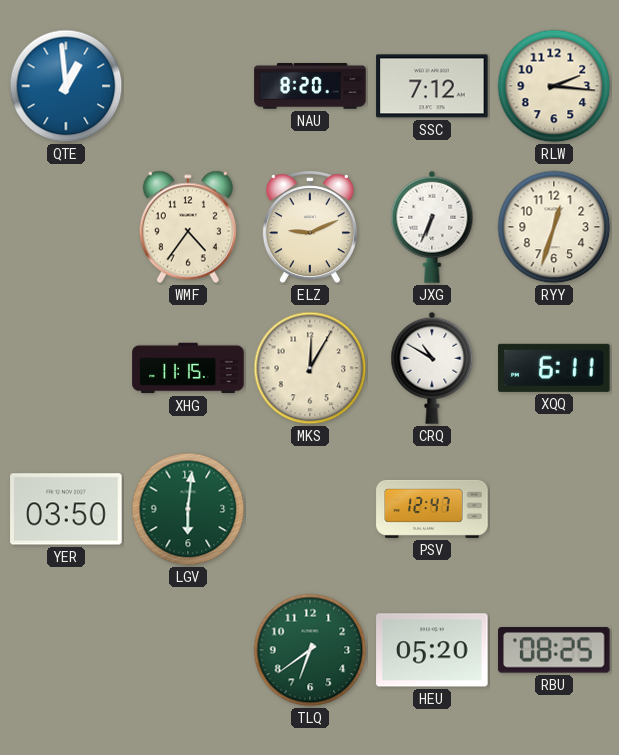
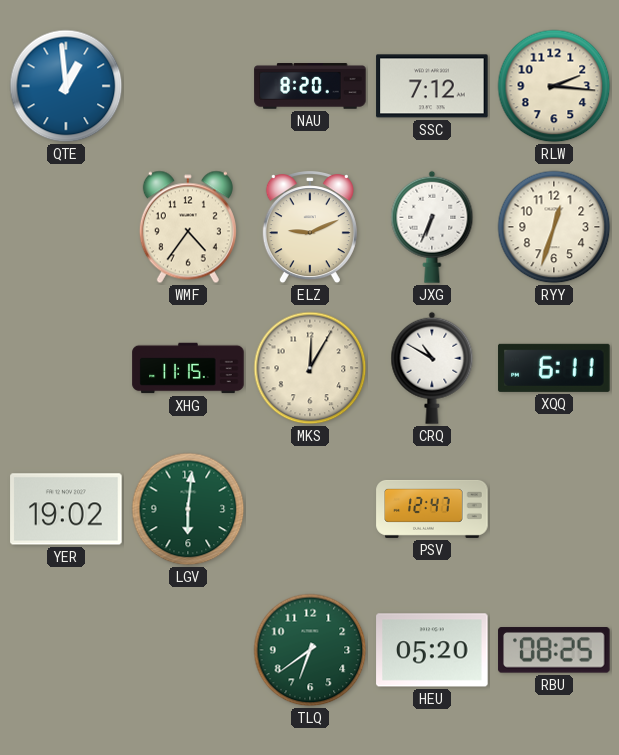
YER: 03:50 -> 19:02
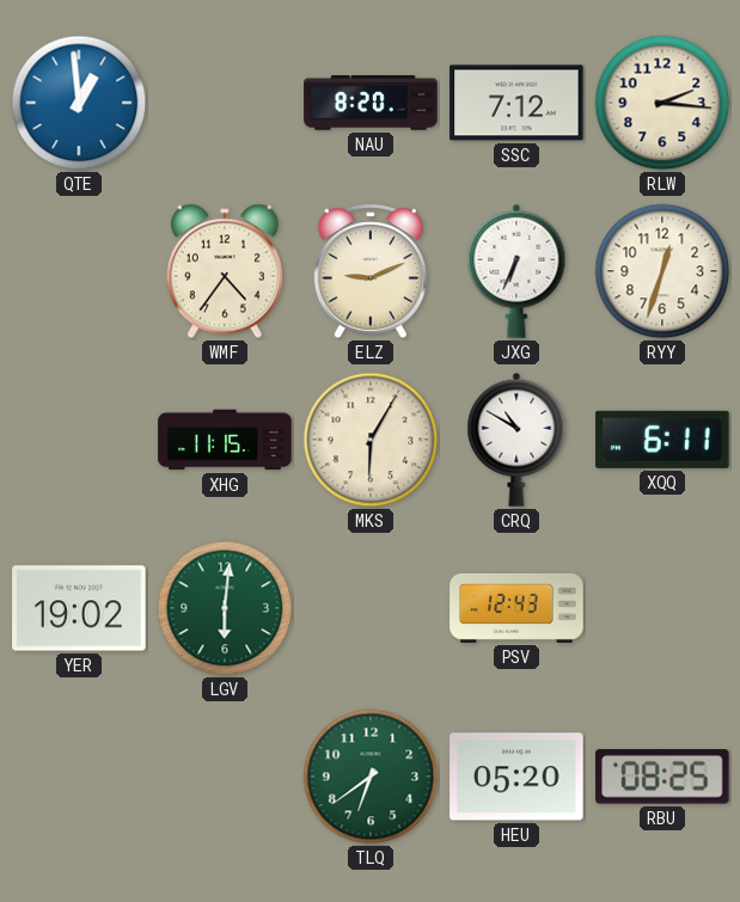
MKS: 12:05 -> 6:05
PSV: 12:47 -> 12:43
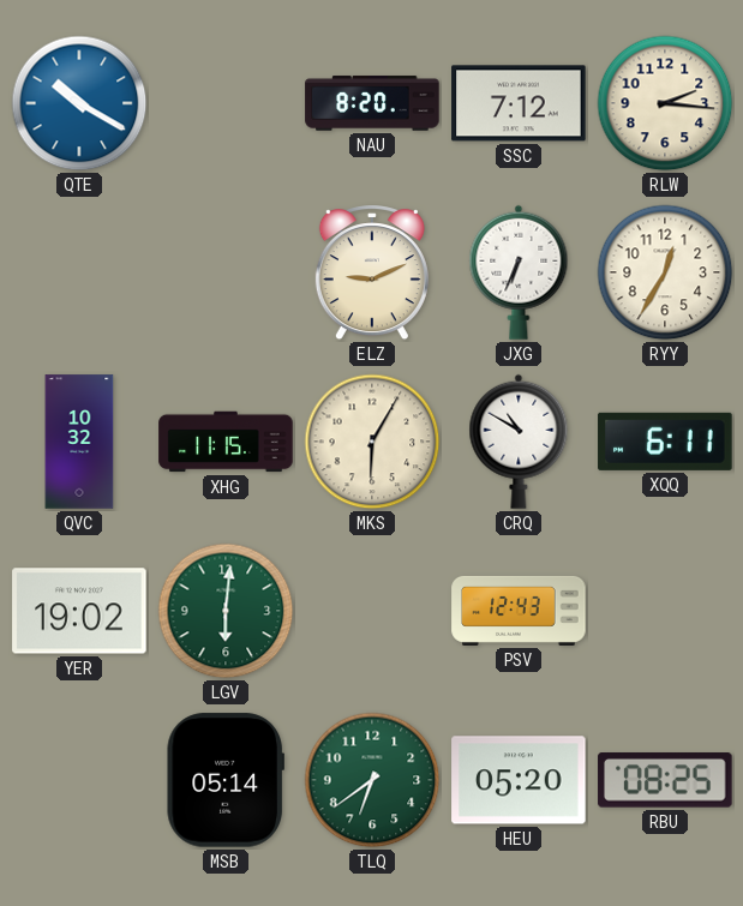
QTE: 12:59 -> 10:20
WMF: 4:36 -> none
RYY: 12:33 -> 12:35
QVC: none -> 10:32
MSB: none -> 05:14
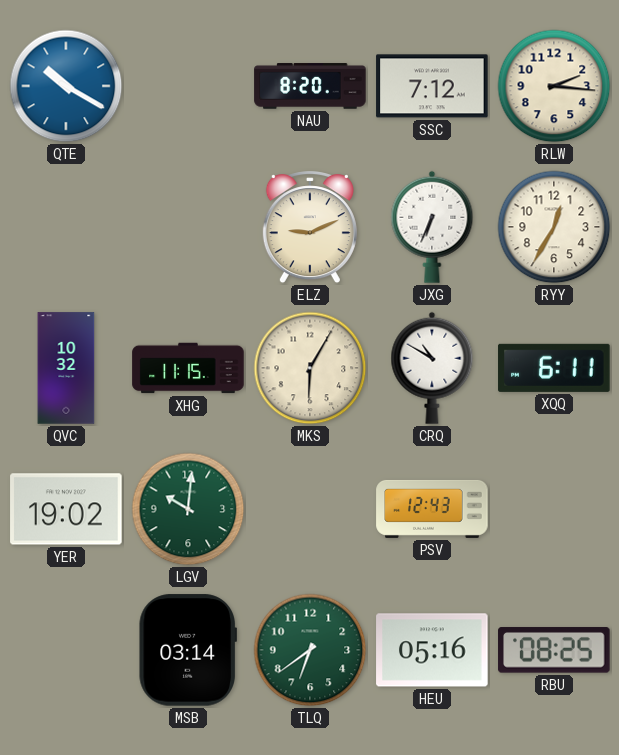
LGV: 6:01 -> 10:01
MSB: 05:14 -> 03:14
HEU: 05:20 -> 05:16
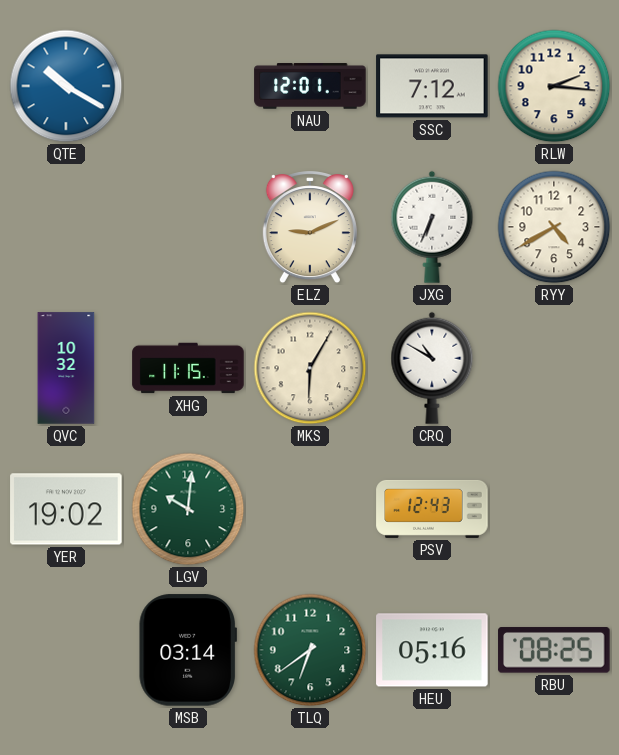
NAU: 8:20 -> 12:01
RYY: 12:35 -> 4:40
XQQ: 6:11 -> none
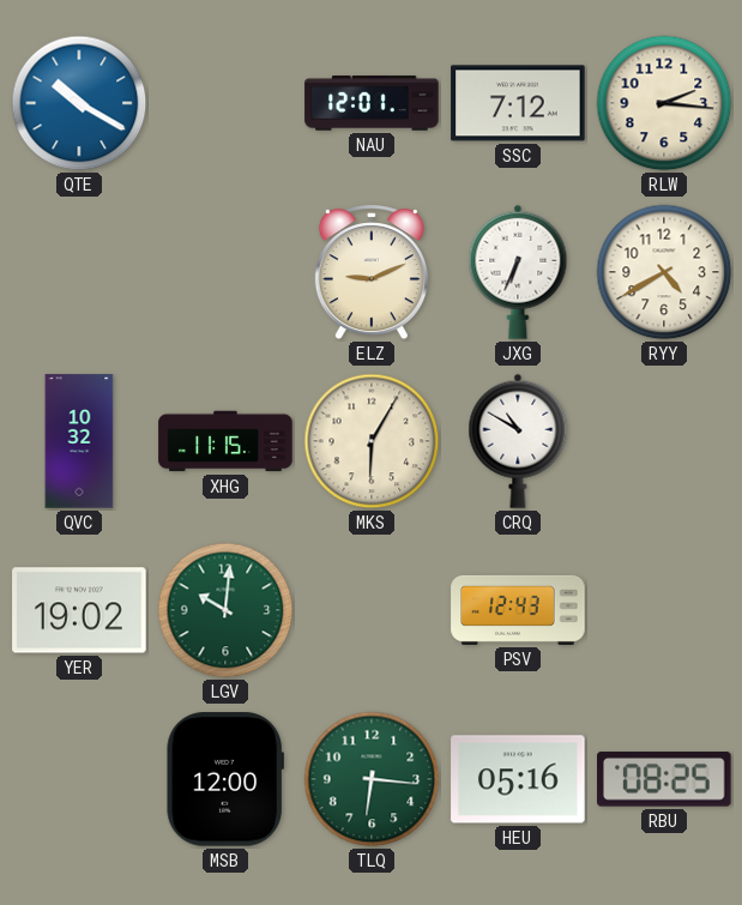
MSB: 03:14 -> 12:00
TLQ: 6:39 -> 6:16
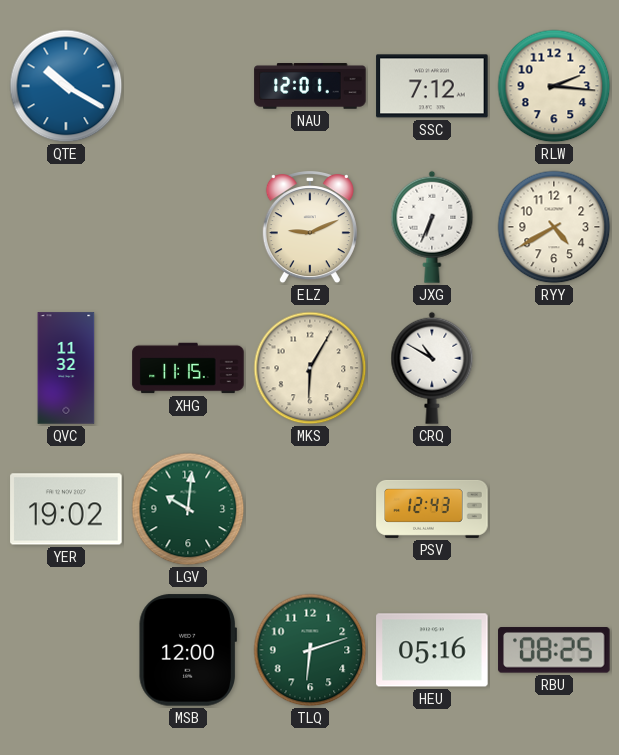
QVC: 10:32 -> 11:32
TLQ: 6:16 -> 6:12
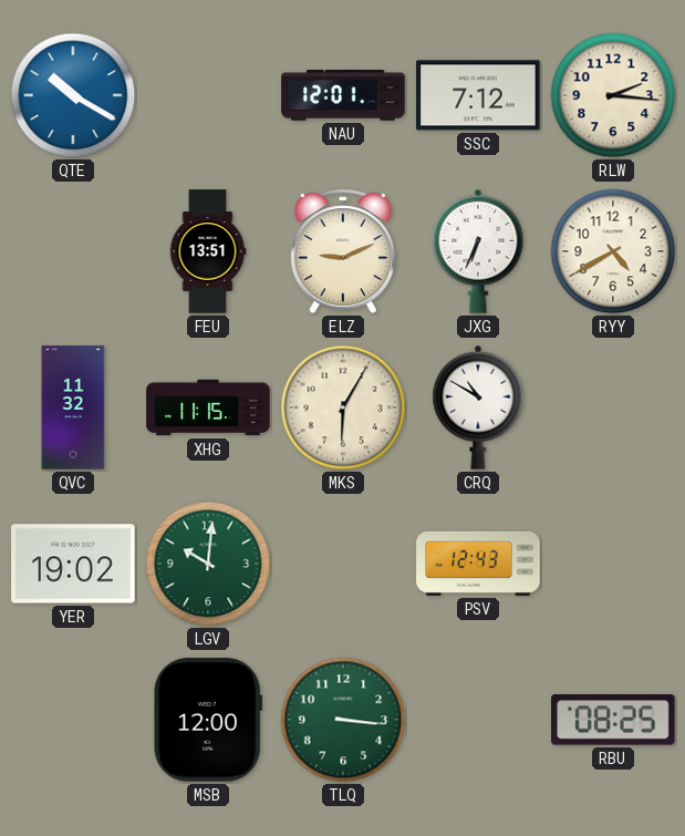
FEU: none -> 13:51
TLQ: 6:12 -> 3:16
HEU: 05:16 -> none
